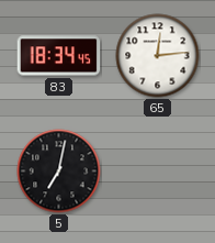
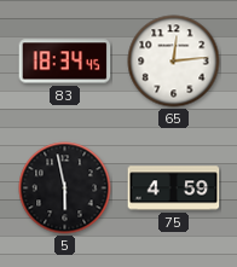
5: 7:02 -> 5:58
75: none -> 4:59
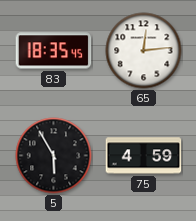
83: 18:34 -> 18:35
5: 5:58 -> 5:55
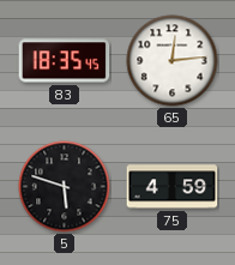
5: 5:55 -> 5:48
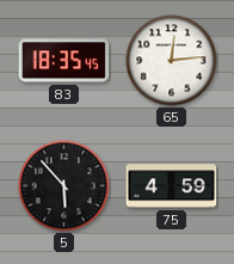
5: 5:48 -> 5:53
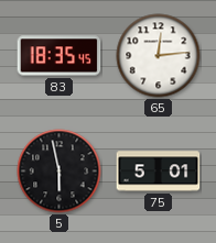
5: 5:53 -> 5:58
75: 4:59 -> 5:01
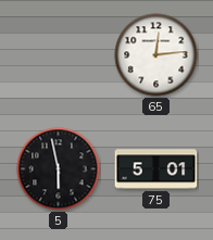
83: 18:35 -> none
